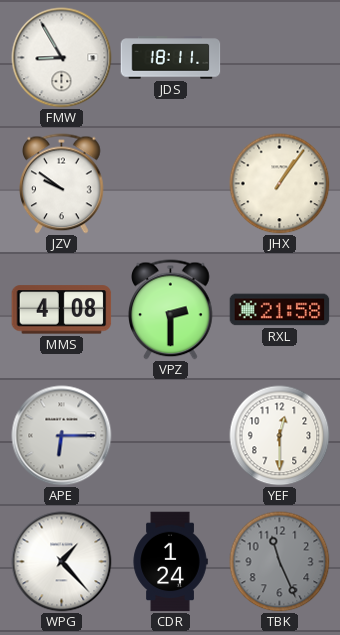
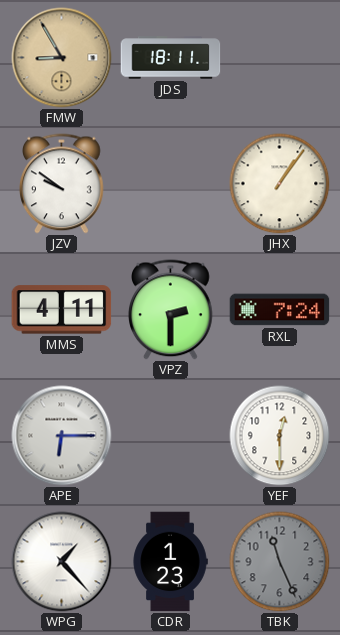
FMW dial: white -> champagne
MMS: 4:08 -> 4:11
RXL: 21:58 -> 7:24
CDR: 1:24 -> 1:23
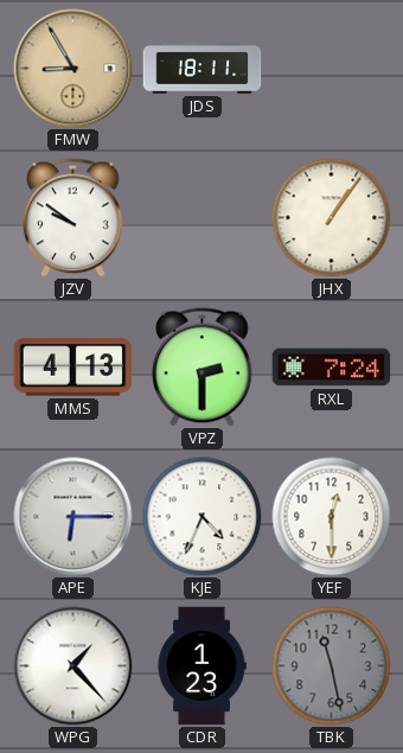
MMS: 4:11 -> 4:13
KJE: none -> 4:34
TBK: 11:26 -> 11:28
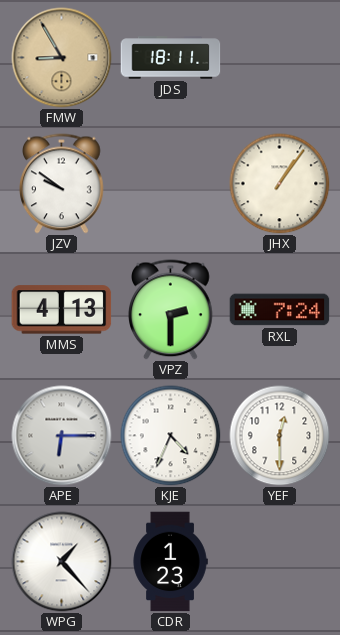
TBK: 11:28 -> none
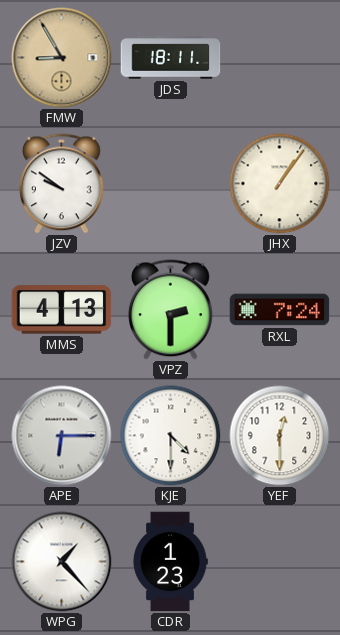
KJE: 4:34 -> 4:30
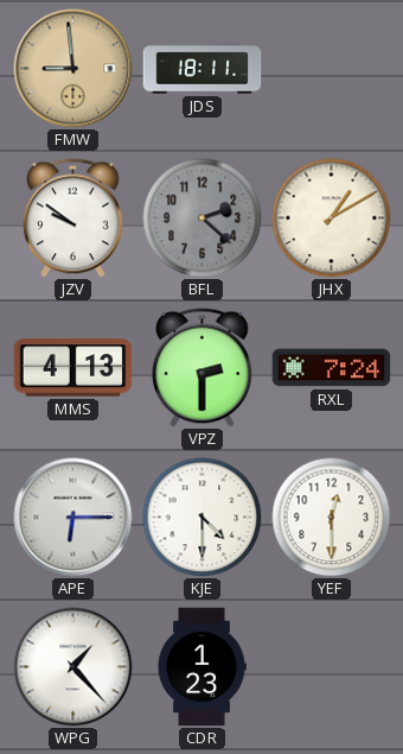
FMW: 8:55 -> 8:59
BFL: none -> 2:22
JHX: 1:06 -> 1:10
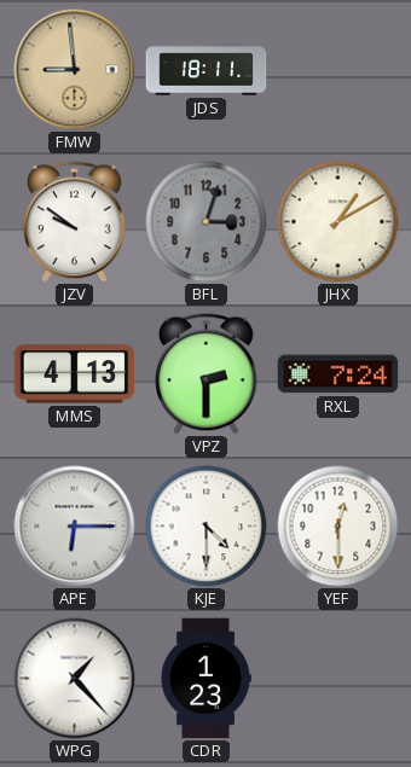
BFL: 2:22 -> 3:03
